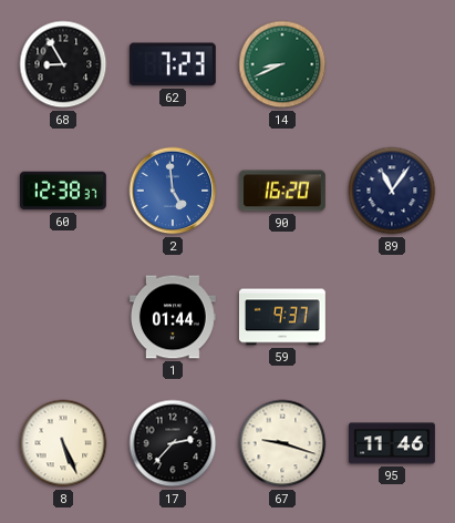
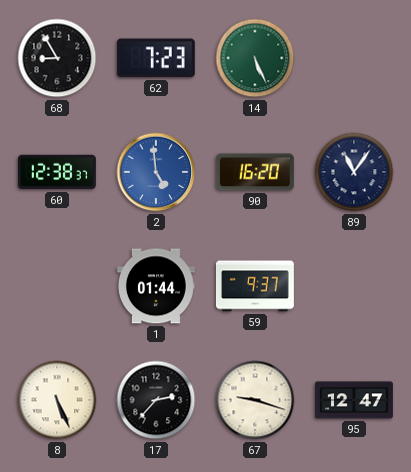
14: 8:41 -> 5:26
95: 11:46 -> 12:47
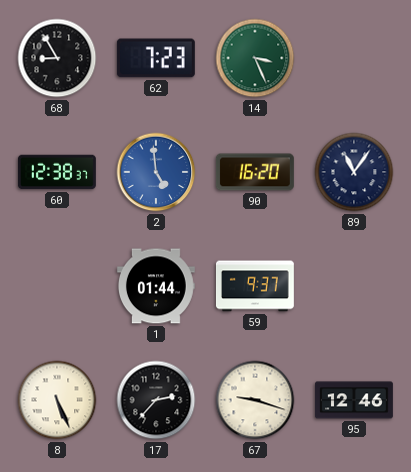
14: 5:26 -> 3:26
95: 12:47 -> 12:46
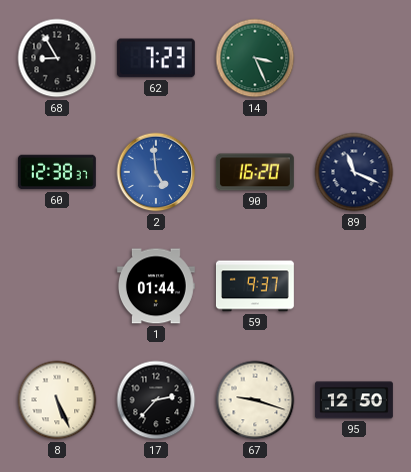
89: 11:06 -> 11:19
95: 12:46 -> 12:50
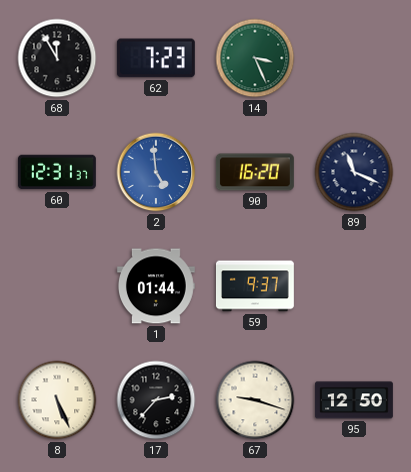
68: 8:55 -> 11:55
60: 12:38 -> 12:31
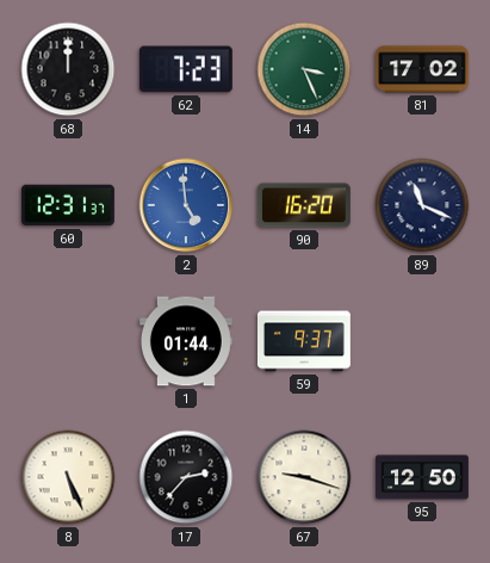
68: 11:55 -> 12:00
81: none -> 17:02
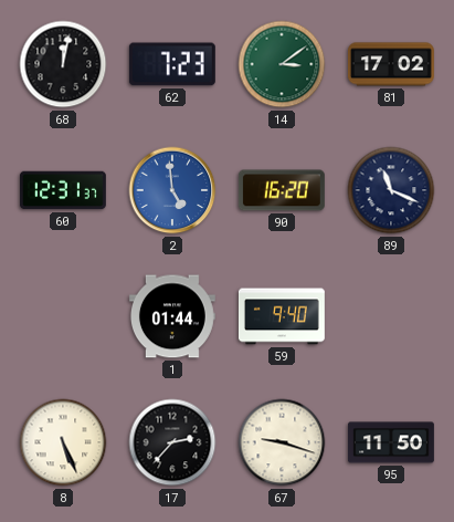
68: 12:00 -> 12:02
14: 3:26 -> 3:09
59: 9:37 -> 9:40
95: 12:50 -> 11:50
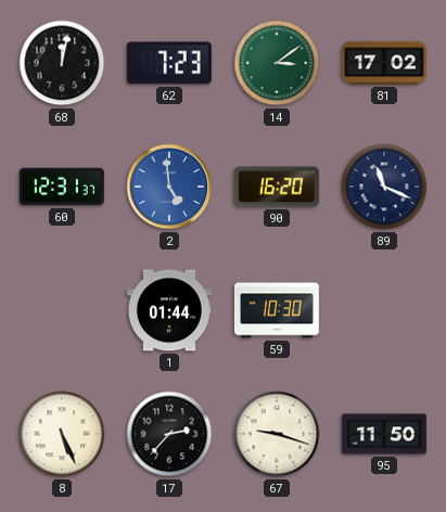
59: 9:40 -> 10:30
